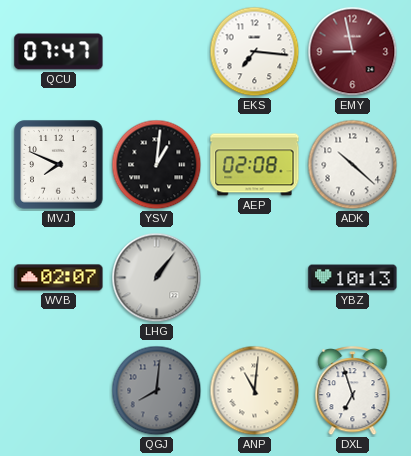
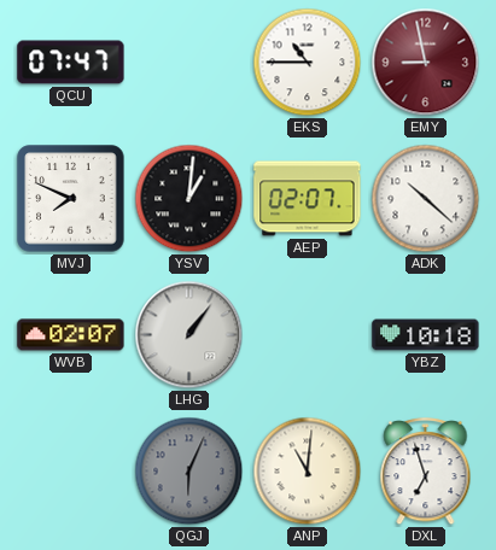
EKS: 7:16 -> 10:45
AEP: 02:08 -> 02:07
YBZ: 10:13 -> 10:18
QGJ: 8:01 -> 6:04
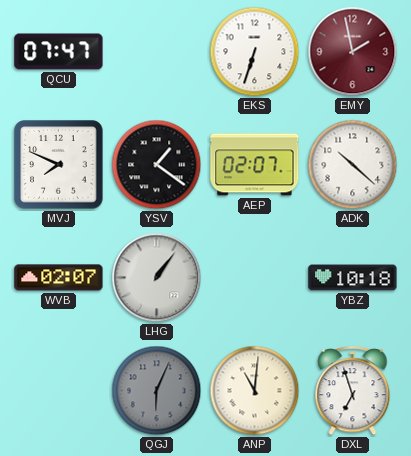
EKS: 10:45 -> 6:33
EMY: 8:58 -> 1:58
YSV: 1:01 -> 1:21
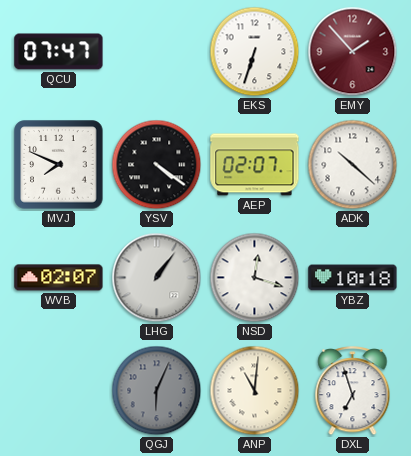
EMY: 1:58 -> 1:53
YSV: 1:21 -> 4:21
NSD: none -> 12:18
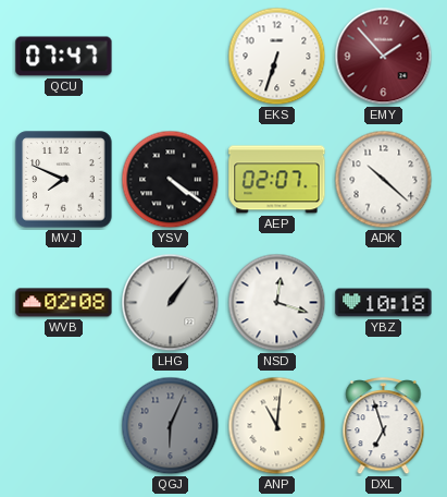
WVB: 02:07 -> 02:08
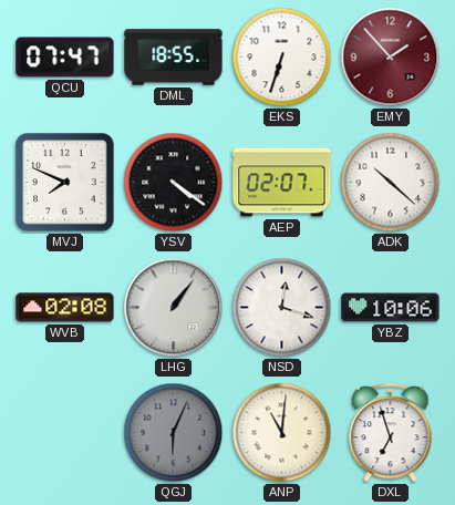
DML: none -> 18:55
YBZ: 10:18 -> 10:06
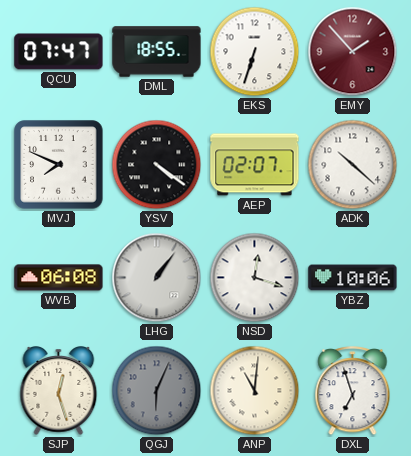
WVB: 02:08 -> 06:08
SJP: none -> 12:27
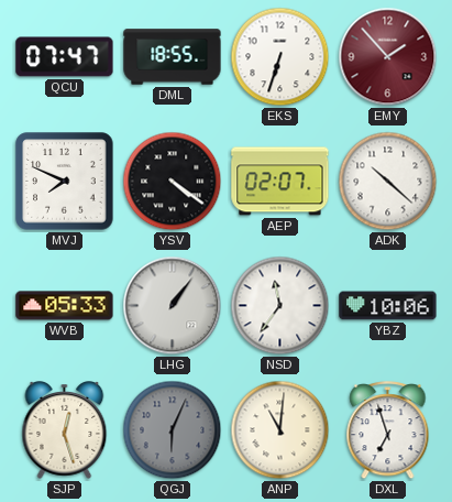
WVB: 06:08 -> 05:33
NSD: 12:18 -> 11:36
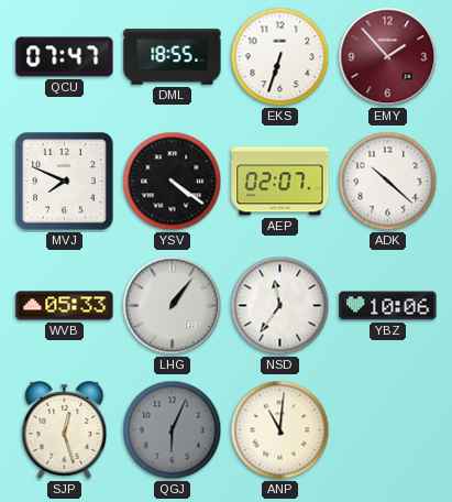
DXL: 6:57 -> none
